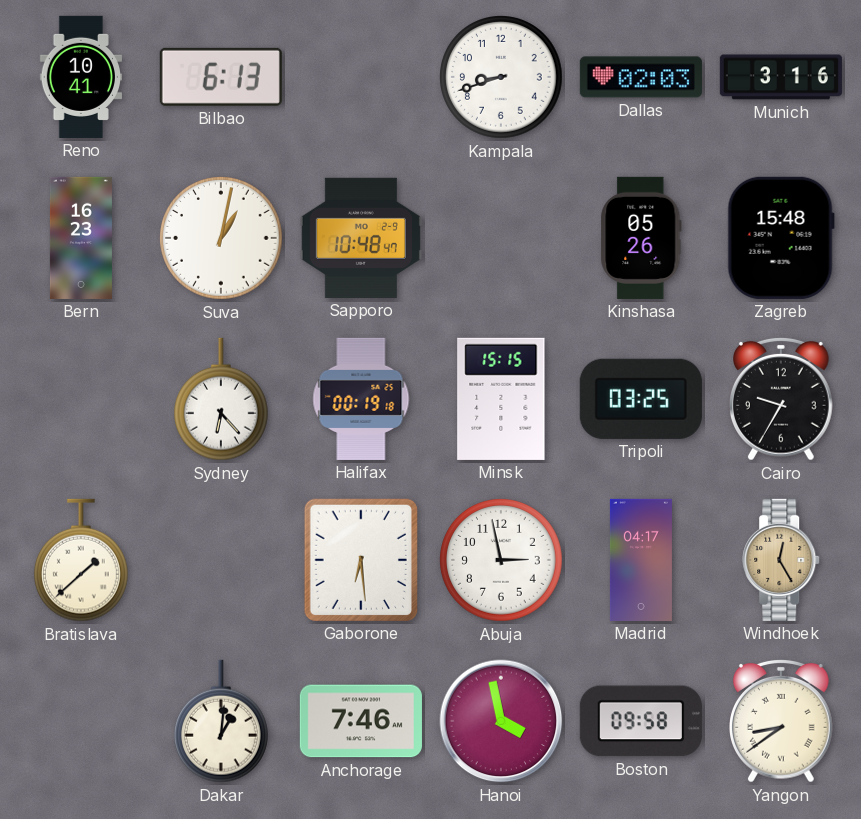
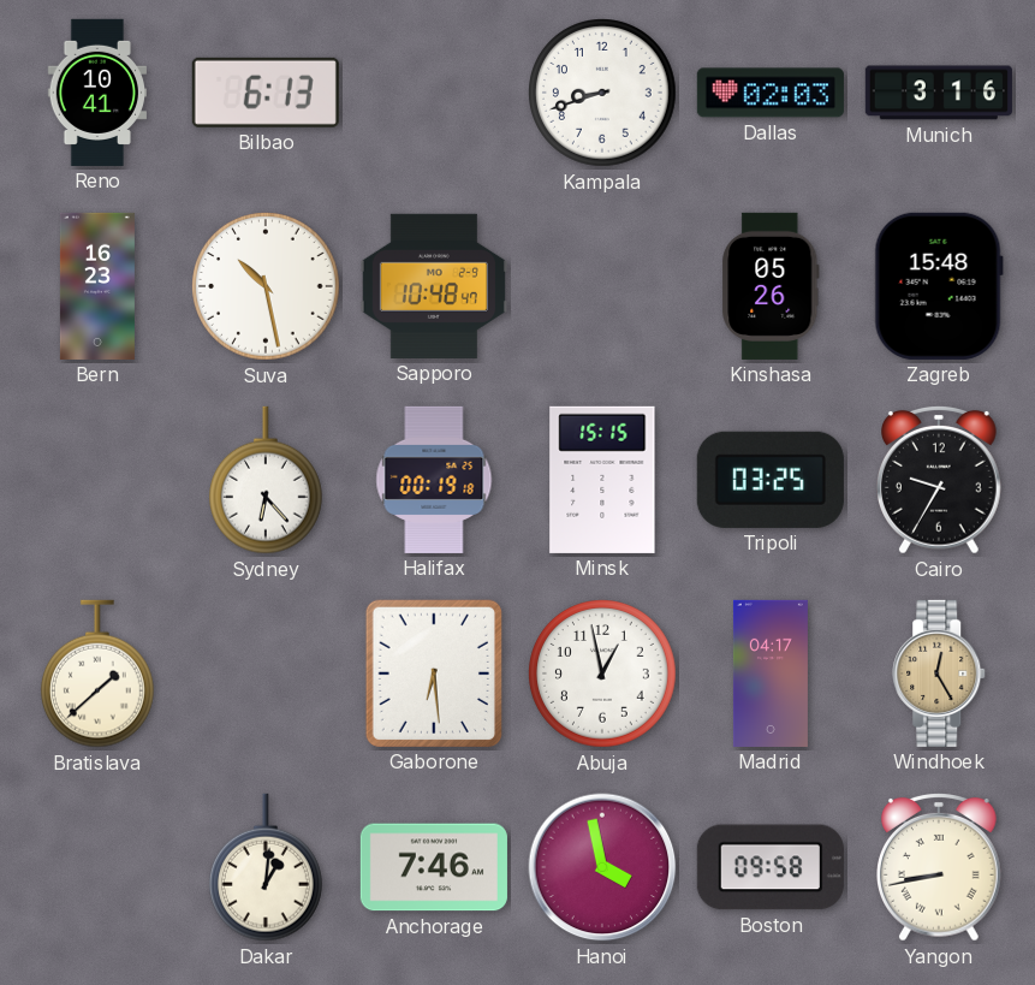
Suva: 1:02 -> 10:28
Abuja: 2:58 -> 12:58
Yangon: 8:39 -> 8:43
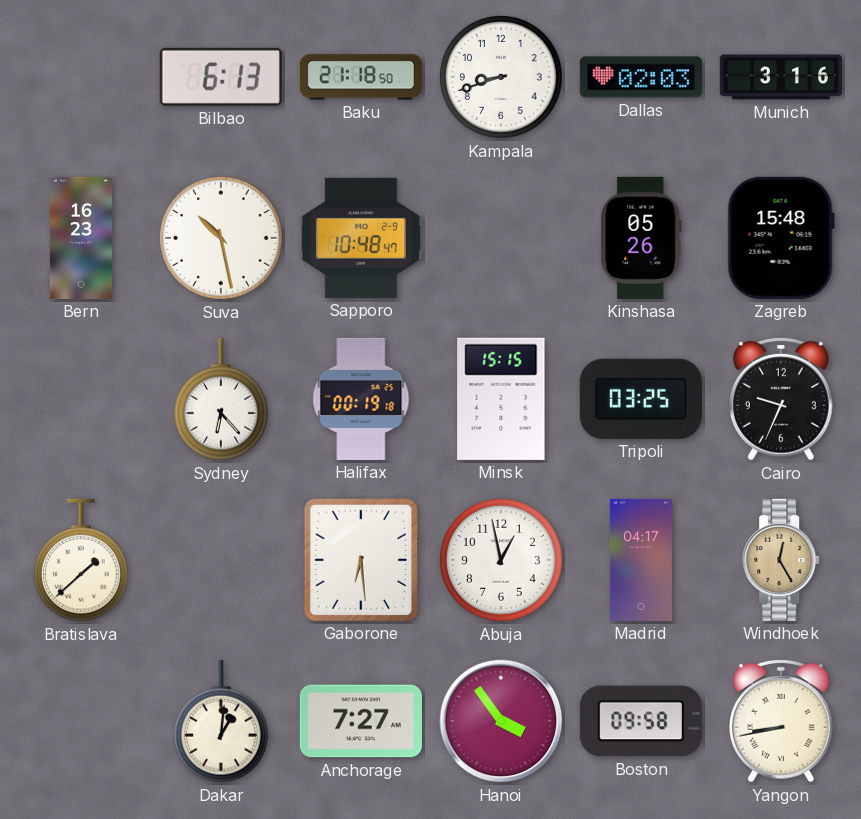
Reno: 10:41 -> none
Baku: none -> 21:18
Cairo: 9:35 -> 9:34
Anchorage: 7:46 -> 7:27
Hanoi: 3:58 -> 3:54
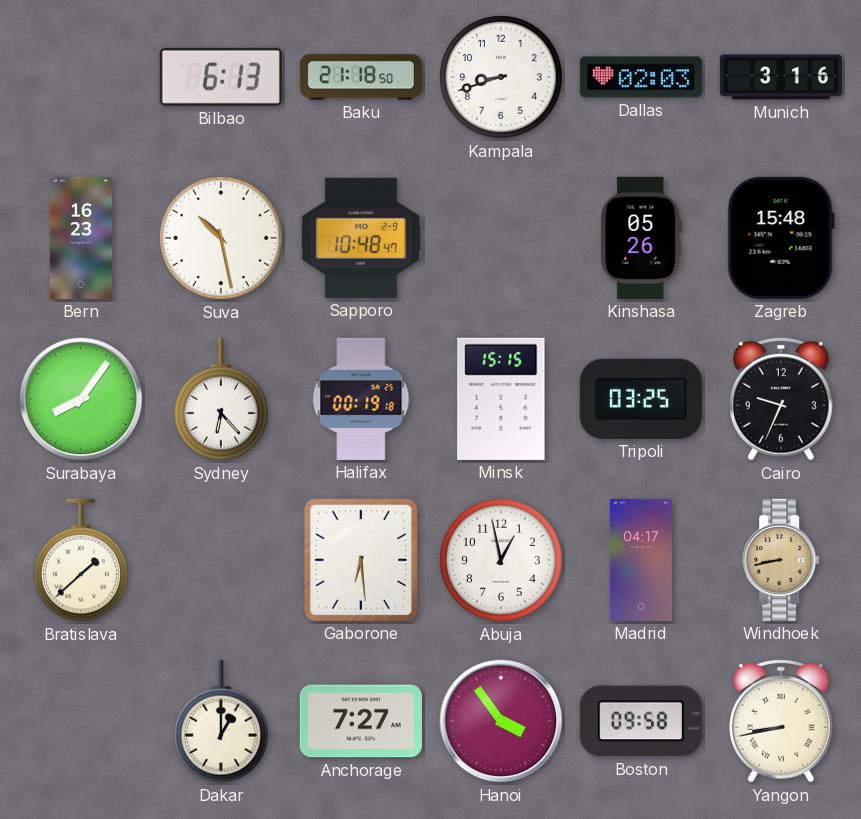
Surabaya: none -> 8:06
Windhoek: 12:25 -> 8:43
Dakar: 1:01 -> 1:00
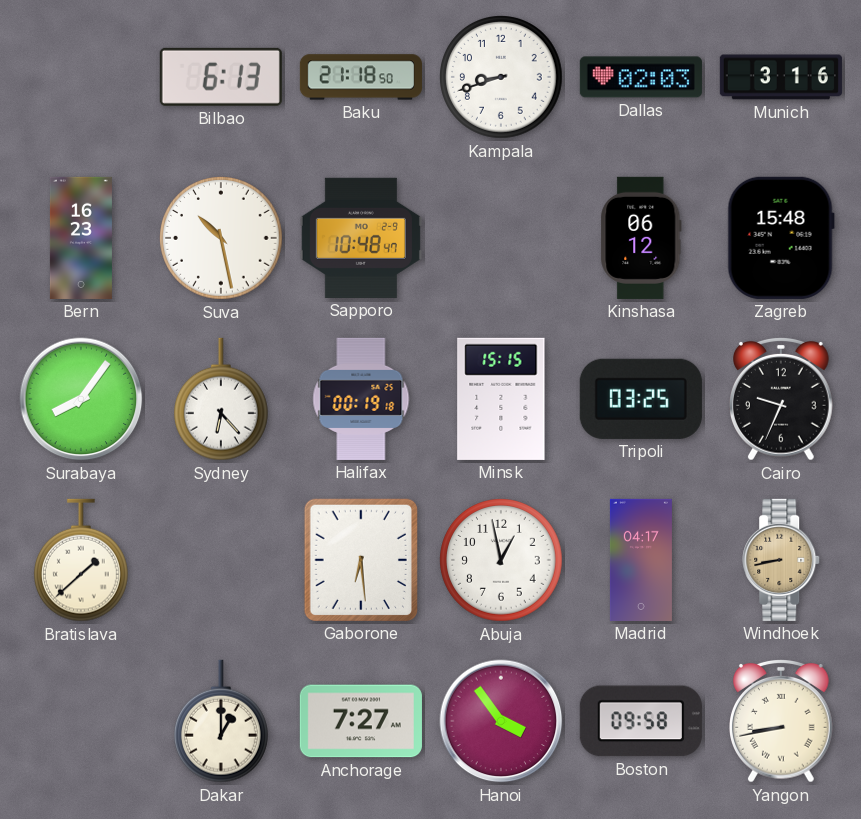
Kinshasa: 05:26 -> 06:12
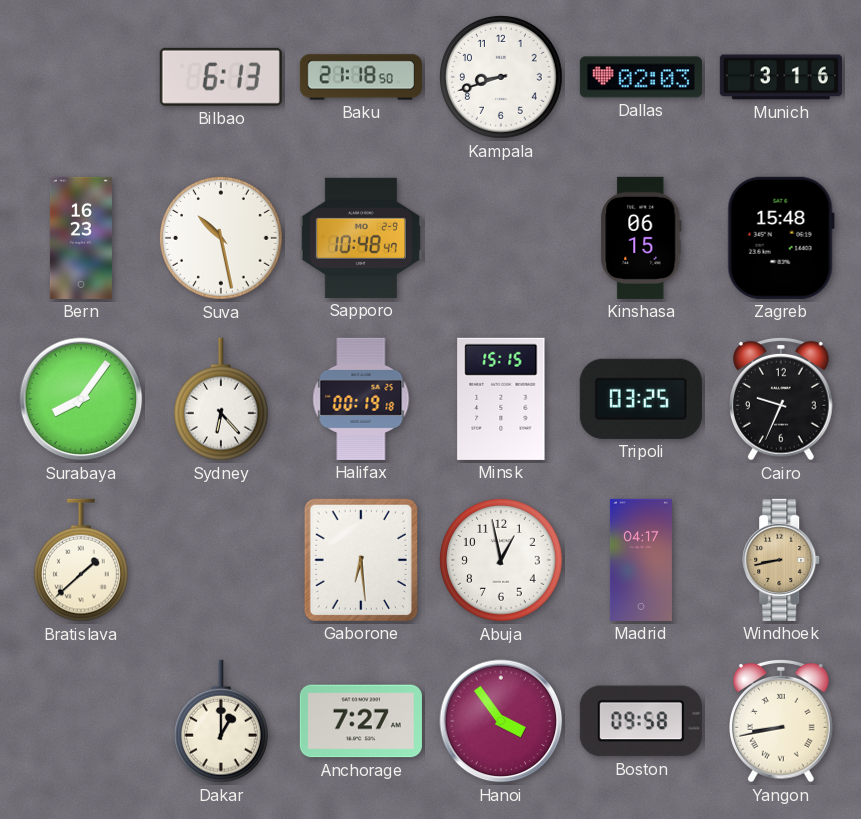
Kinshasa: 06:12 -> 06:15
